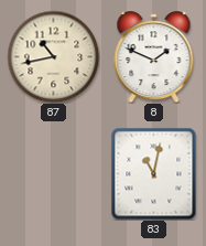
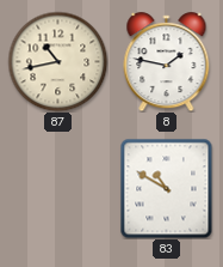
8: 1:49 -> 1:47
83: 11:02 -> 10:50
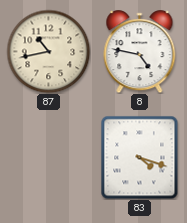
8: 1:47 -> 4:47
83: 10:50 -> 4:18
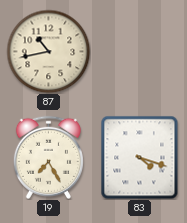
8: 4:47 -> none
19: none -> 7:25
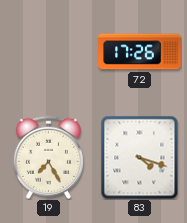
87: 10:43 -> none
72: none -> 17:26
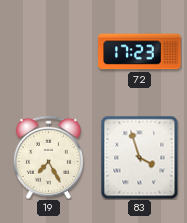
72: 17:26 -> 17:23
83: 4:18 -> 3:57
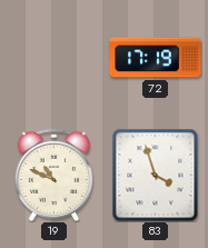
72: 17:23 -> 17:19
19: 7:25 -> 10:49
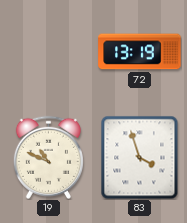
72: 17:19 -> 13:19
